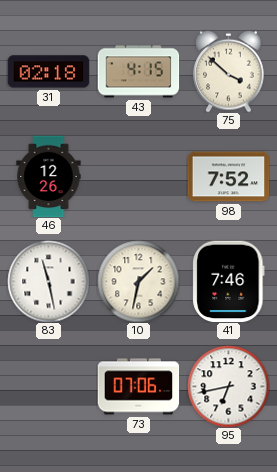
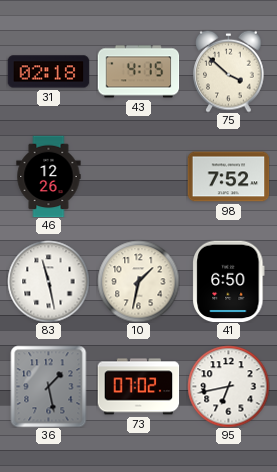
41: 7:46 -> 6:50
36: none -> 1:28
73: 07:06 -> 07:02
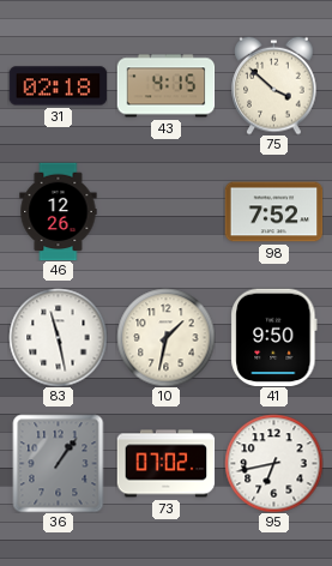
41: 6:50 -> 9:50
36: 1:28 -> 1:06
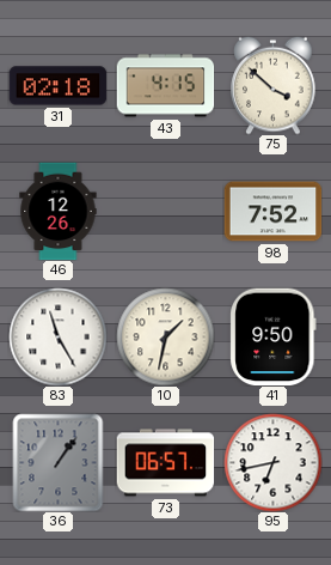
83: 11:28 -> 11:25
73: 07:02 -> 06:57
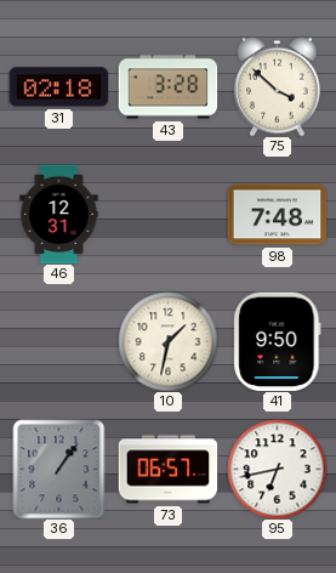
43: 4:15 -> 3:28
46: 12:26 -> 12:31
98: 7:52 -> 7:48
83: 11:25 -> none
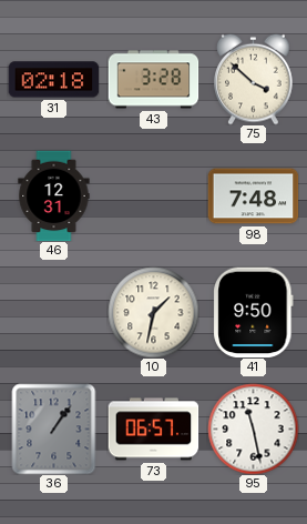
95: 6:43 -> 11:28
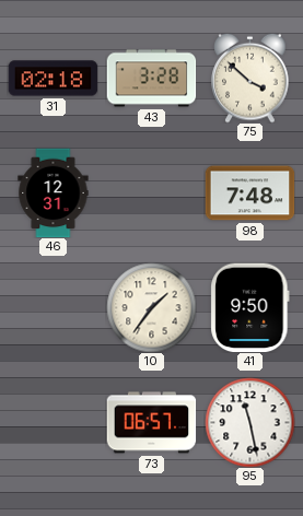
10: 1:32 -> 1:36
36: 1:06 -> none
